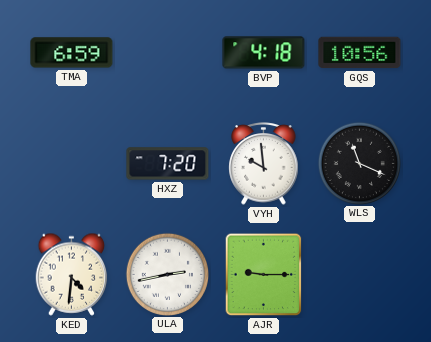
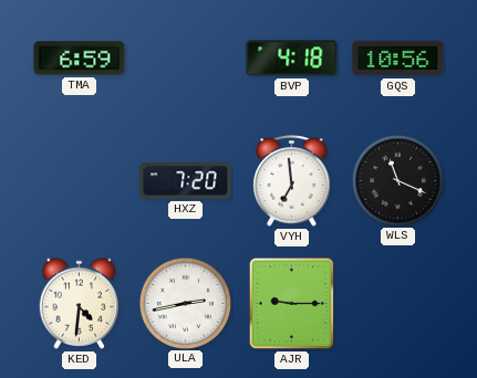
VYH: 9:59 -> 6:59
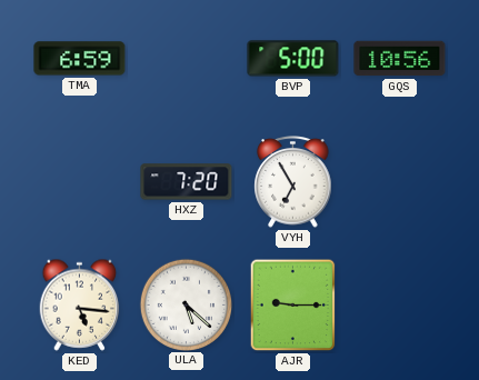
BVP: 4:18 -> 5:00
VYH: 6:59 -> 6:55
WLS: 11:19 -> none
KED: 4:31 -> 5:16
ULA: 2:43 -> 5:22
